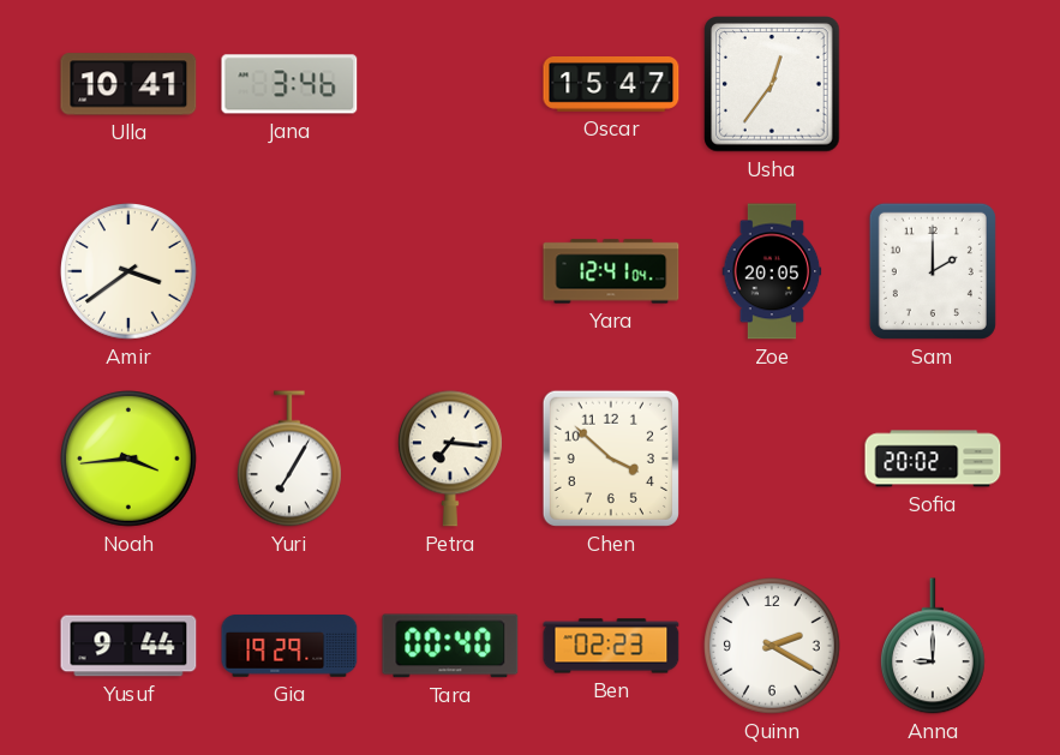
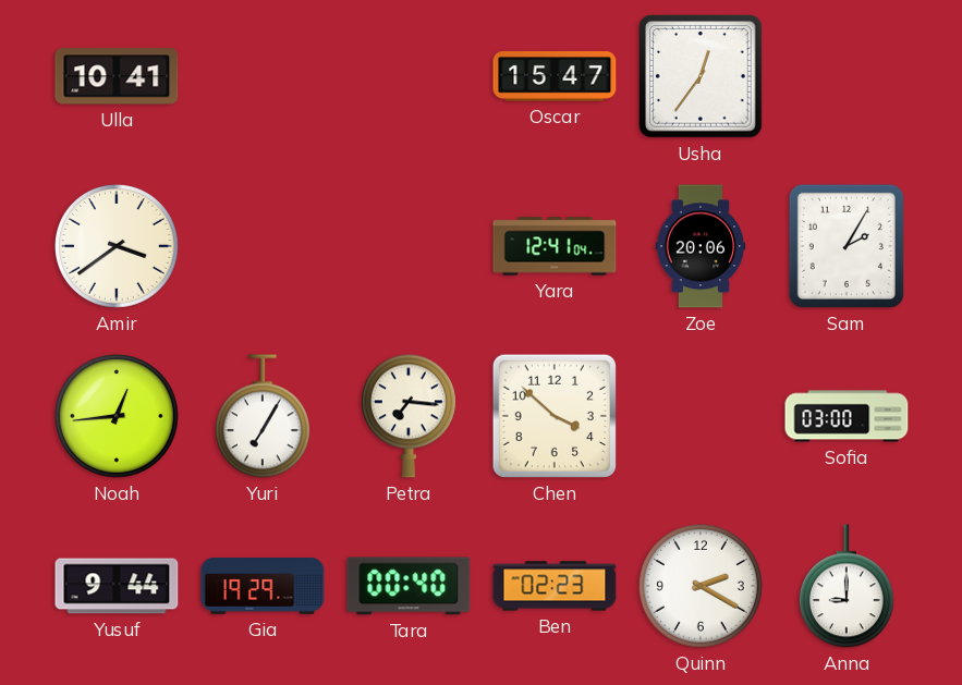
Jana: 3:46 -> none
Zoe: 20:05 -> 20:06
Sam: 2:00 -> 2:05
Noah: 3:44 -> 12:44
Sofia: 20:02 -> 03:00
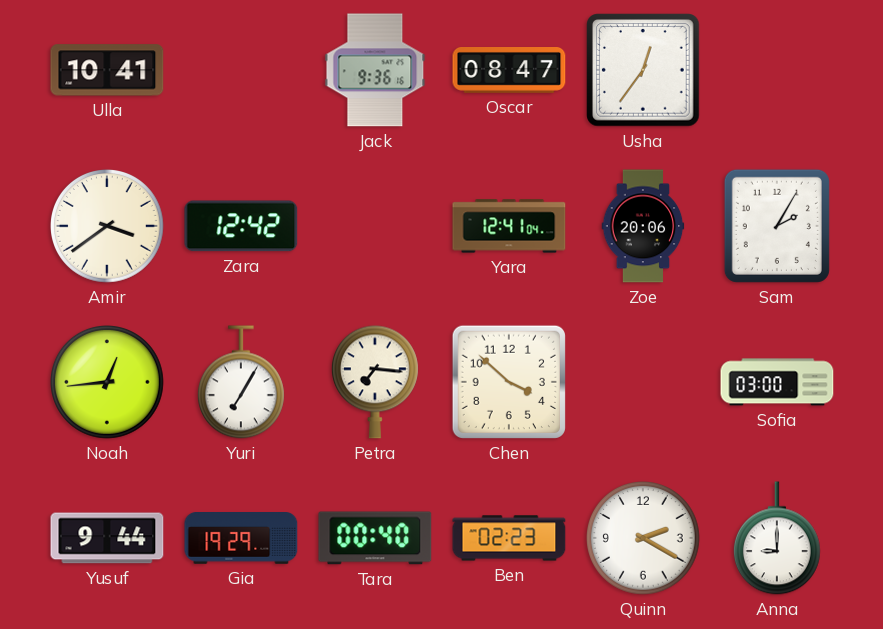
Jack: none -> 9:36
Oscar: 15:47 -> 08:47
Zara: none -> 12:42
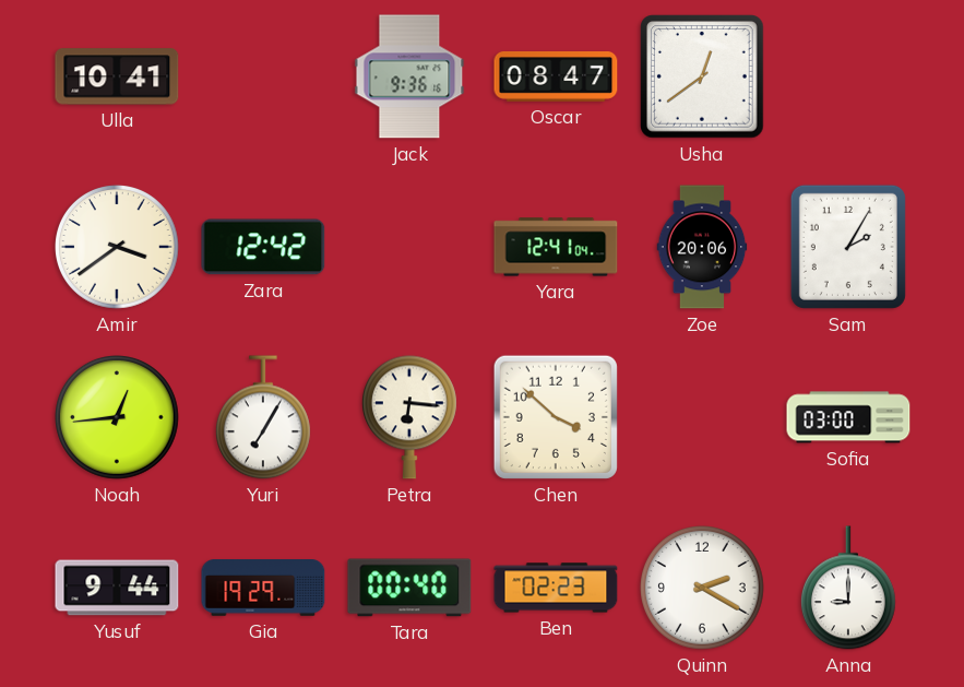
Usha: 12:36 -> 12:39
Petra: 7:16 -> 6:16
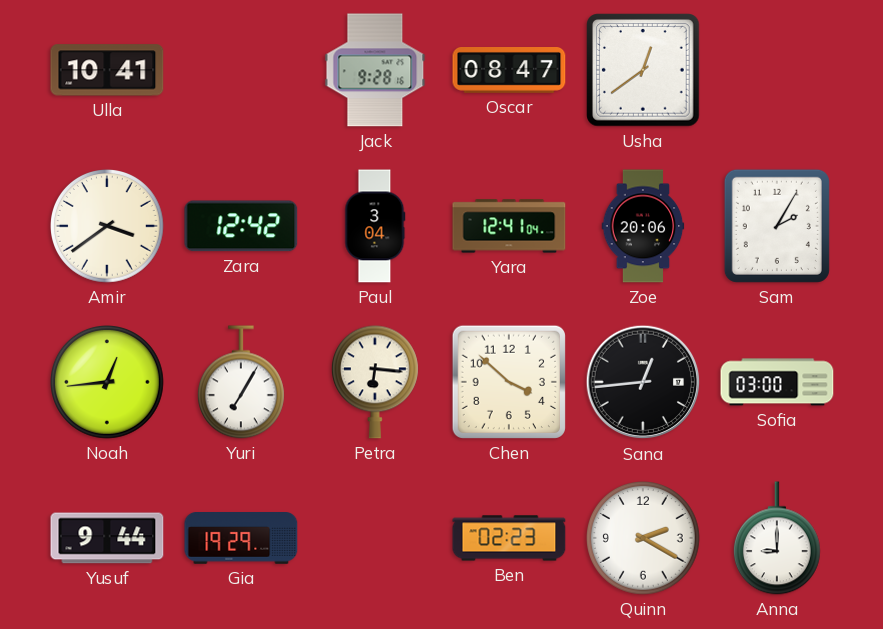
Jack: 9:36 -> 9:28
Paul: none -> 3:04
Sana: none -> 12:44
Tara: 00:40 -> none
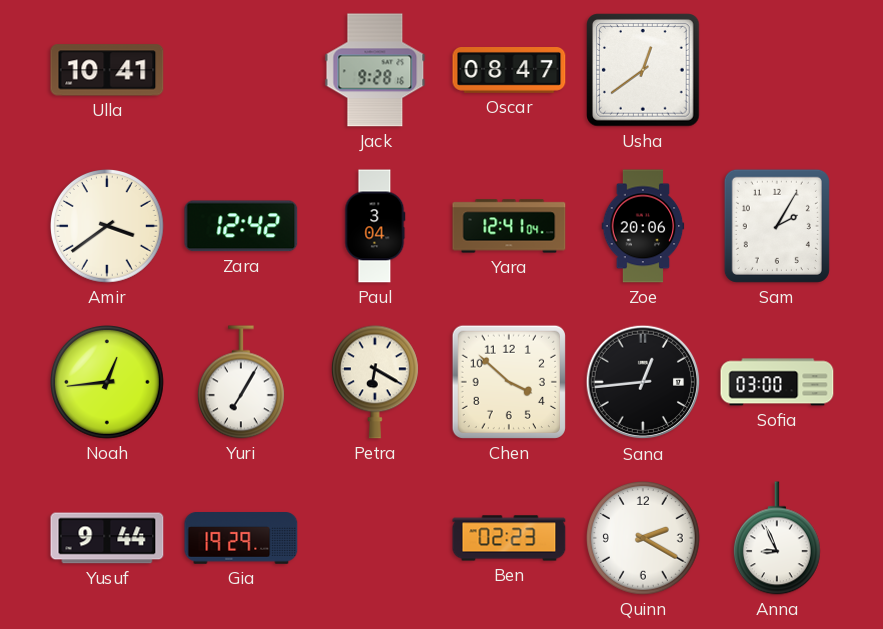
Petra: 6:16 -> 6:20
Anna: 9:00 -> 8:56
